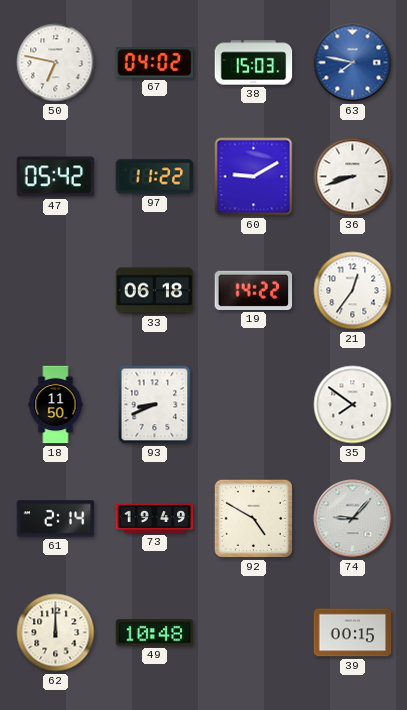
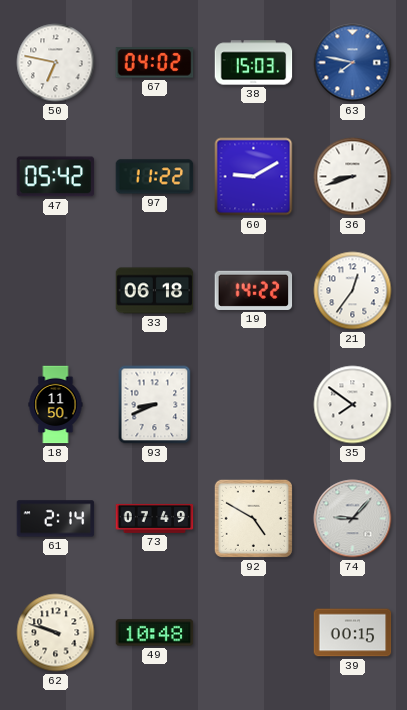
73: 19:49 -> 07:49
62: 12:00 -> 9:48
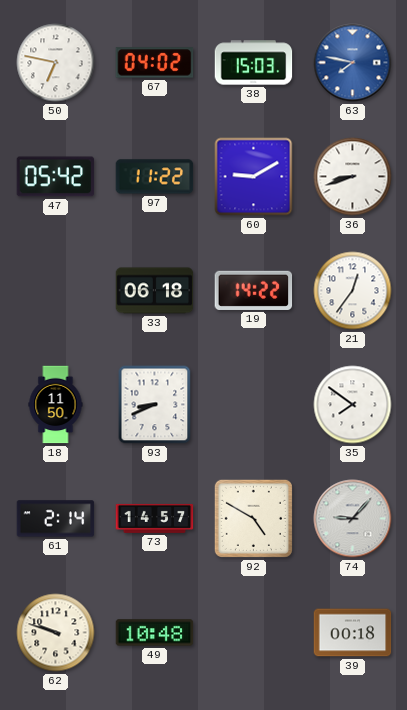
73: 07:49 -> 14:57
39: 00:15 -> 00:18
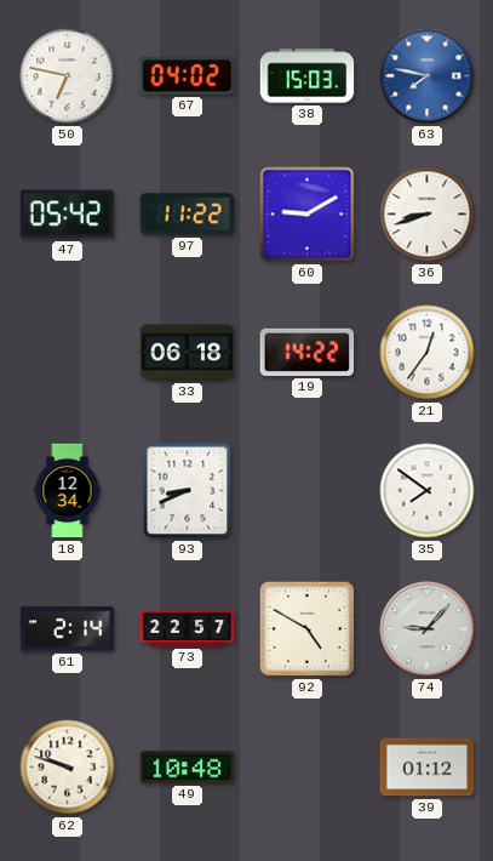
18: 11:50 -> 12:34
73: 14:57 -> 22:57
39: 00:18 -> 01:12
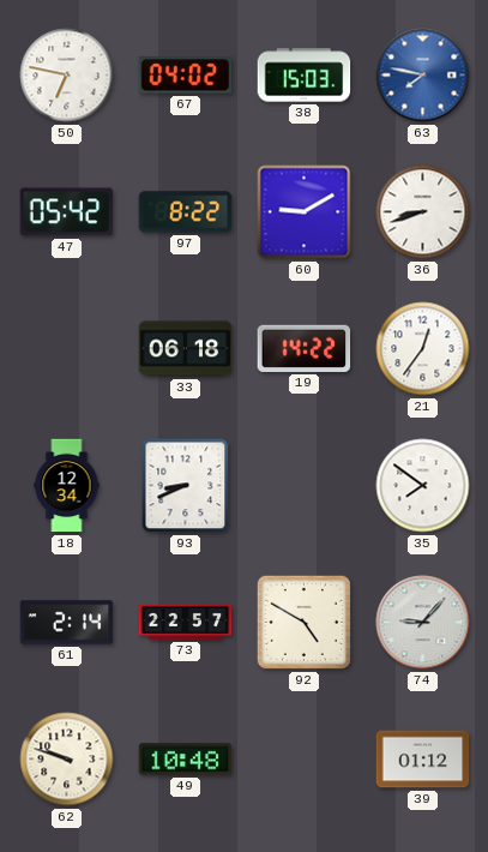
97: 11:22 -> 8:22
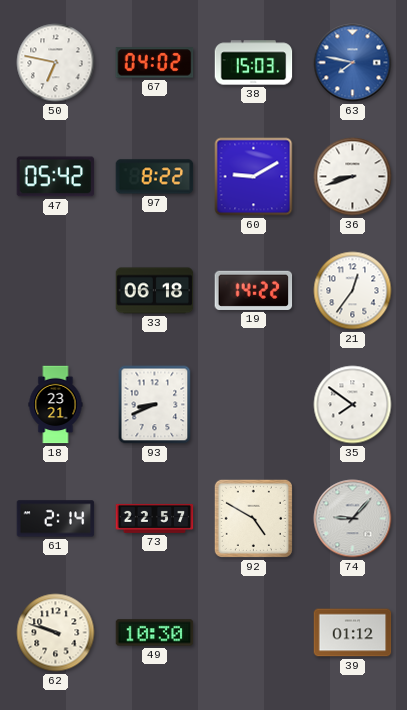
18: 12:34 -> 23:21
49: 10:48 -> 10:30
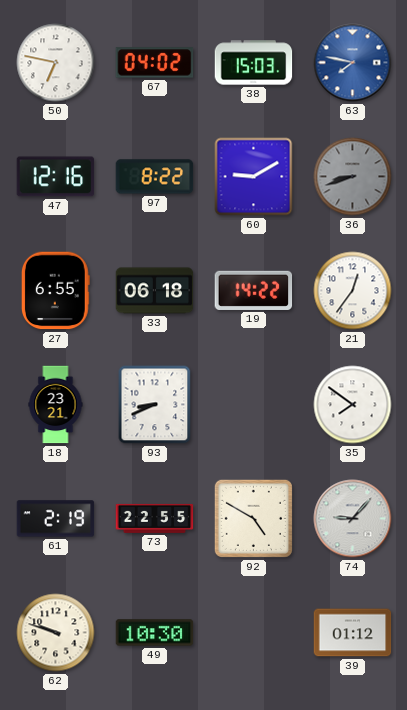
47: 05:42 -> 12:16
36 dial: white -> grey
27: none -> 6:55
61: 2:14 -> 2:19
73: 22:57 -> 22:55
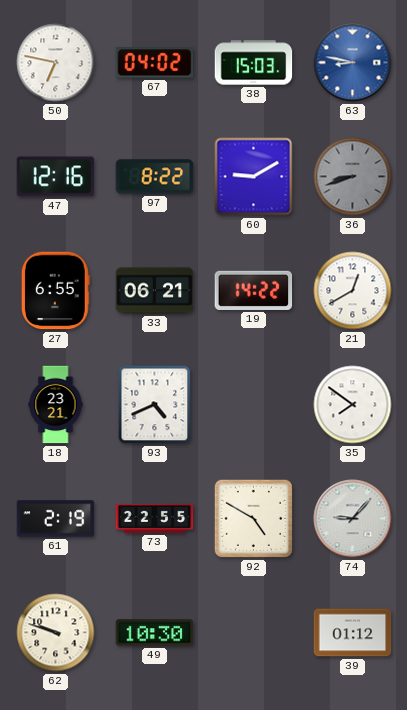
63: 7:47 -> 8:47
33: 06:18 -> 06:21
21: 12:36 -> 12:40
93: 8:41 -> 4:41
